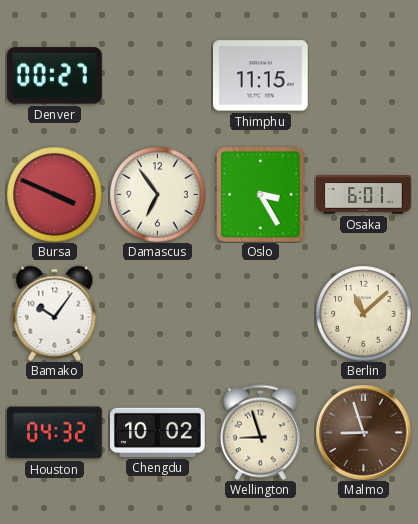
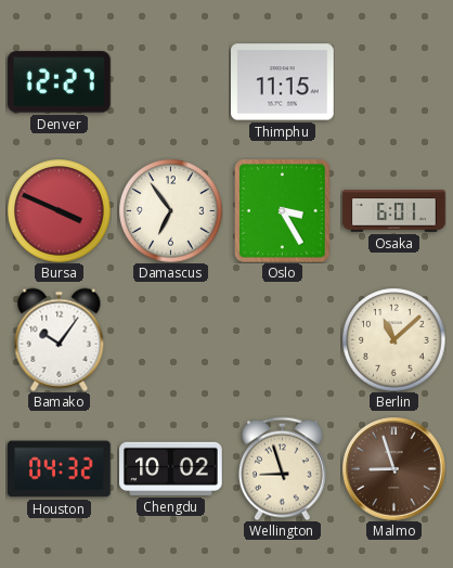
Denver: 00:27 -> 12:27
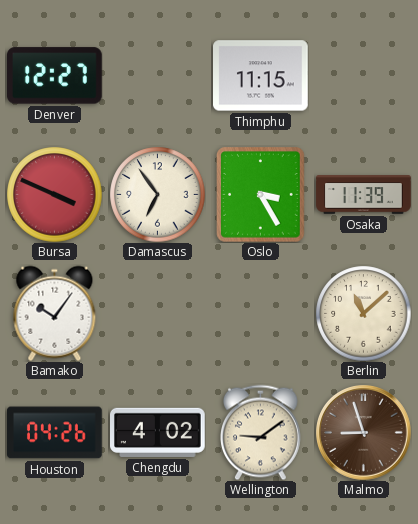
Osaka: 6:01 -> 11:39
Houston: 04:32 -> 04:26
Chengdu: 10:02 -> 4:02
Wellington: 8:57 -> 9:09
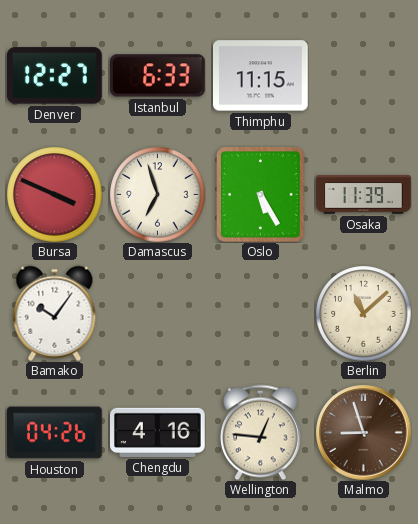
Istanbul: none -> 6:33
Damascus: 6:54 -> 6:57
Oslo: 3:25 -> 5:25
Chengdu: 4:02 -> 4:16
Wellington: 9:09 -> 12:46
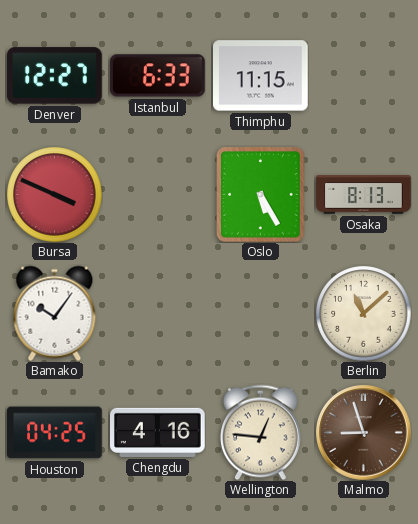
Damascus: 6:57 -> none
Osaka: 11:39 -> 8:13
Houston: 04:26 -> 04:25
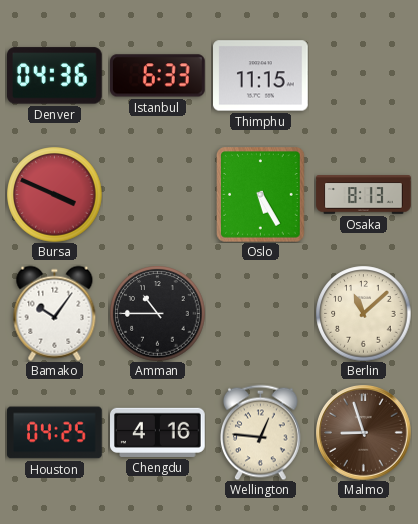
Denver: 12:27 -> 04:36
Amman: none -> 10:45
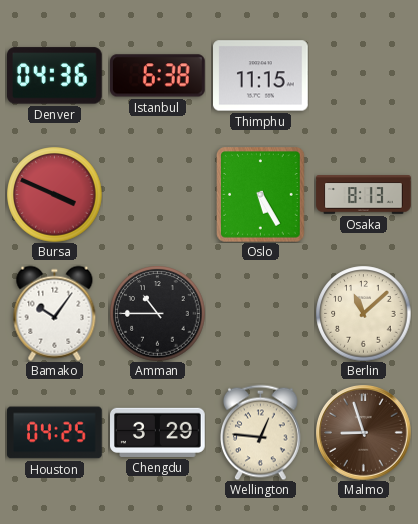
Istanbul: 6:33 -> 6:38
Chengdu: 4:16 -> 3:29
